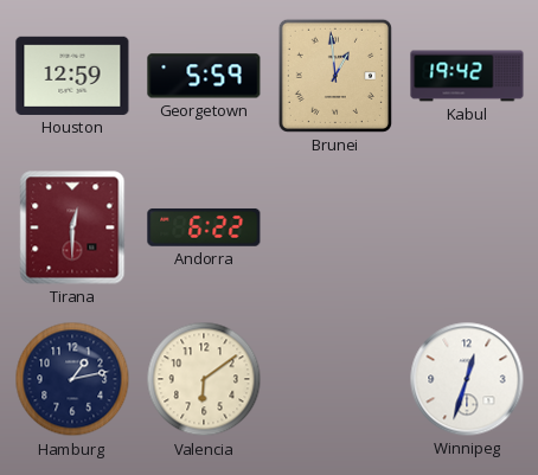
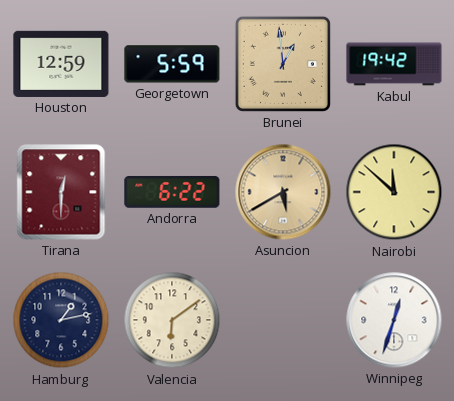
Asuncion: none -> 5:40
Nairobi: none -> 11:52
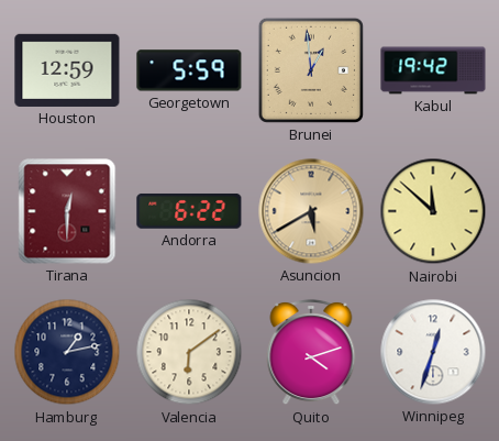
Quito: none -> 4:12
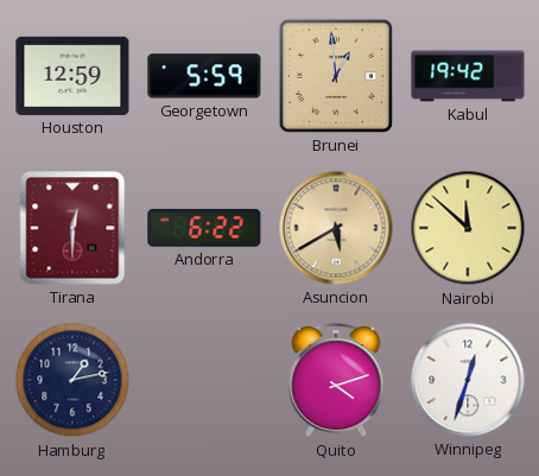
Valencia: 6:09 -> none
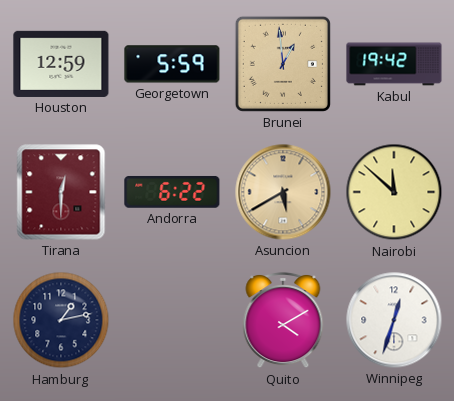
Quito: 4:12 -> 4:10
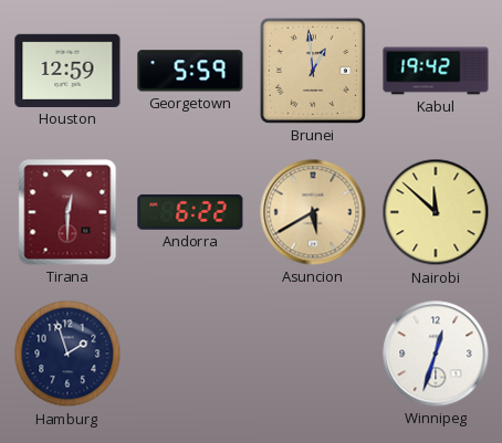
Hamburg: 1:13 -> 1:57
Quito: 4:10 -> none
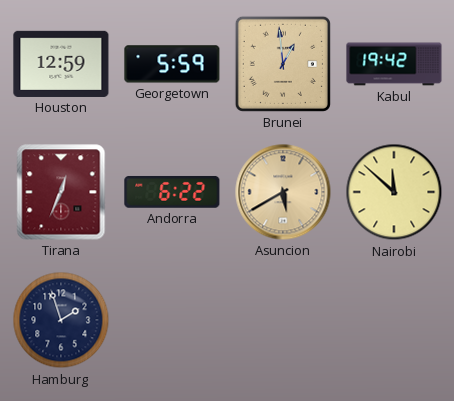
Tirana: 12:30 -> 12:34
Winnipeg: 12:33 -> none
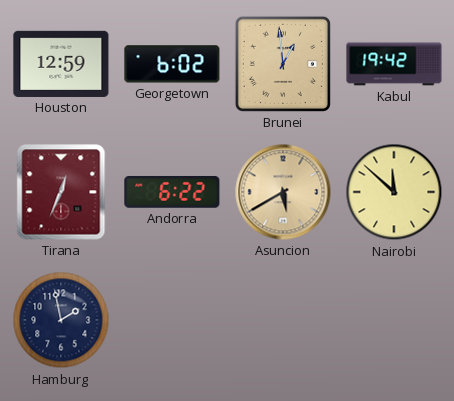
Georgetown: 5:59 -> 6:02
Hamburg: 1:57 -> 1:58
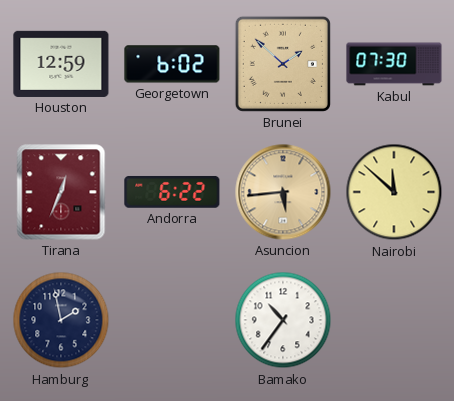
Brunei: 12:59 -> 1:52
Kabul: 19:42 -> 07:30
Asuncion: 5:40 -> 5:44
Bamako: none -> 10:36
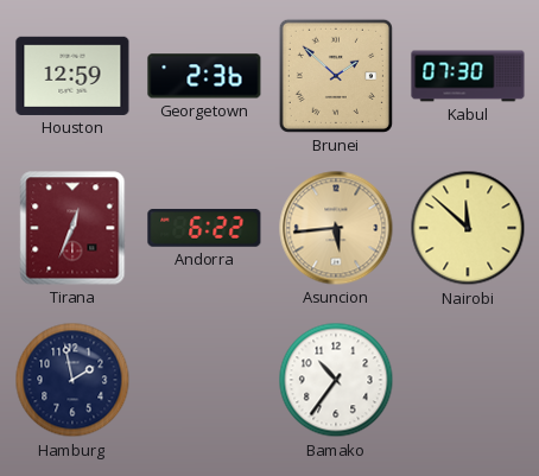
Georgetown: 6:02 -> 2:36
